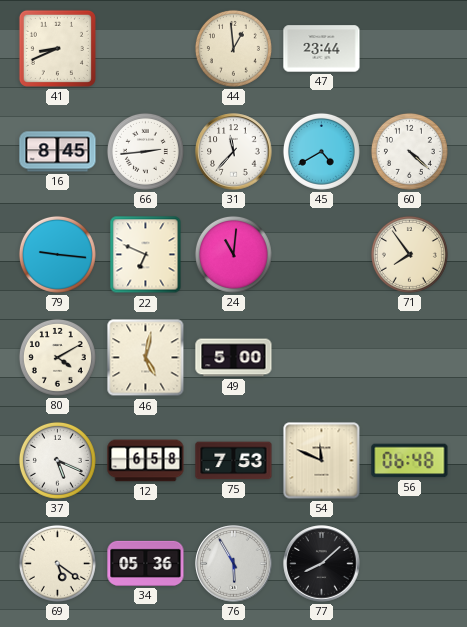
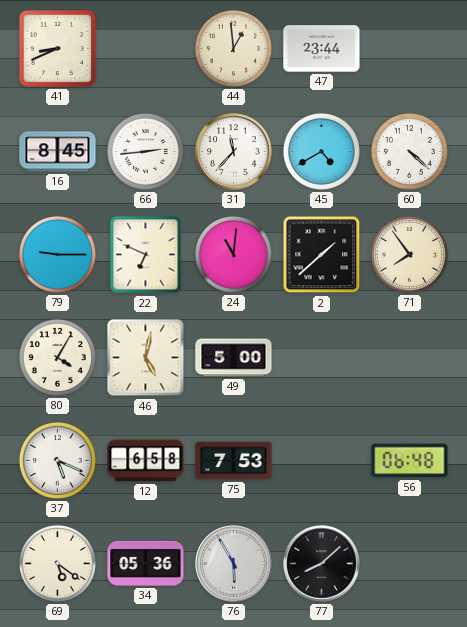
79: 9:16 -> 9:15
2: none -> 1:38
80: 4:10 -> 4:05
54: 11:49 -> none
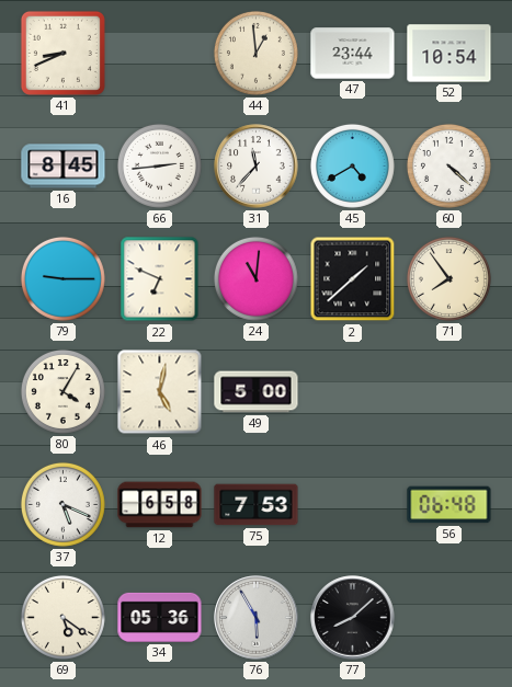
52: none -> 10:54
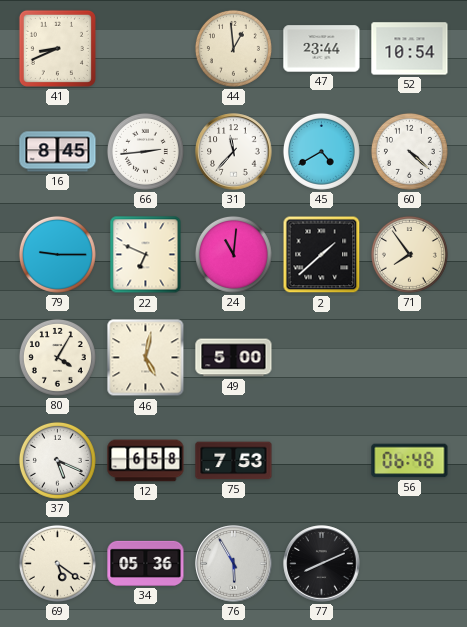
77: 8:08 -> 8:11
